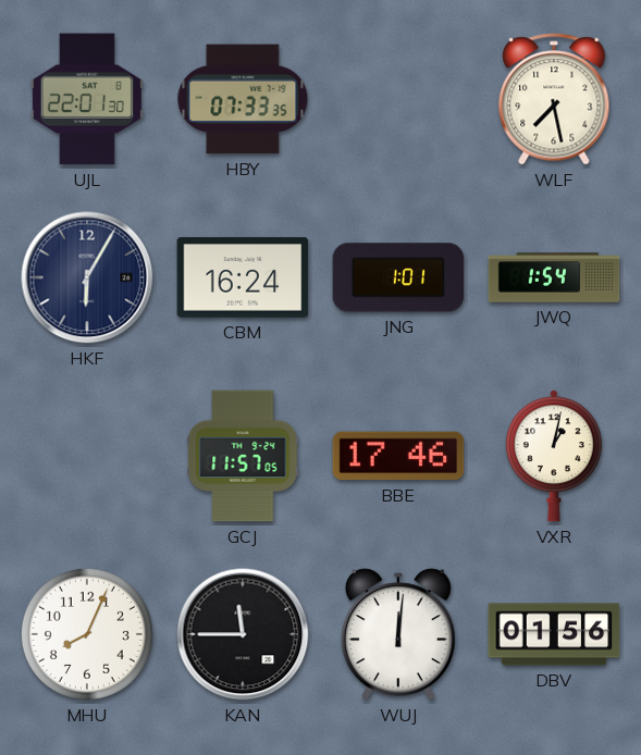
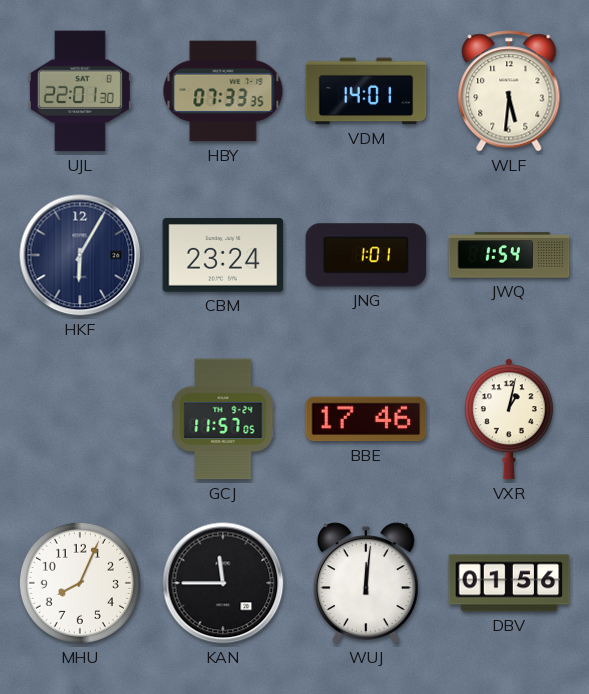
VDM: none -> 14:01
WLF: 7:28 -> 5:31
CBM: 16:24 -> 23:24
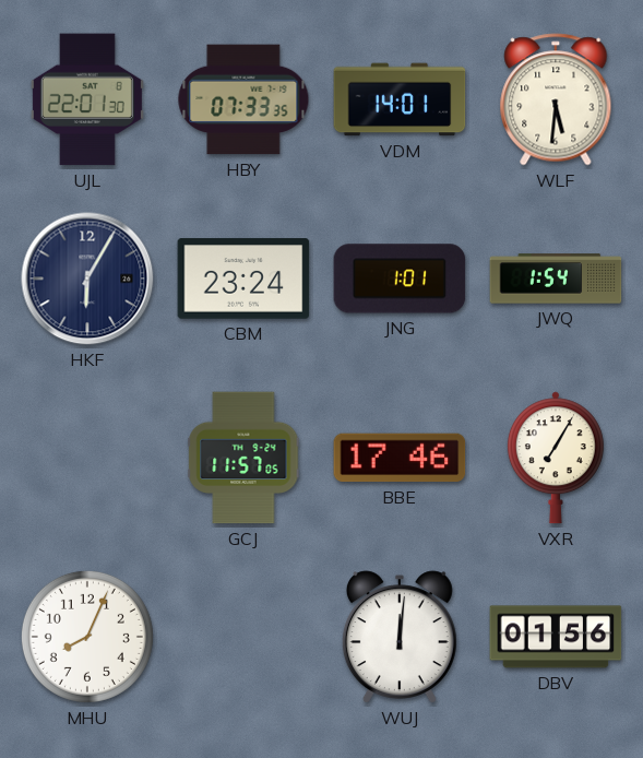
VXR: 1:02 -> 7:05
KAN: 11:45 -> none
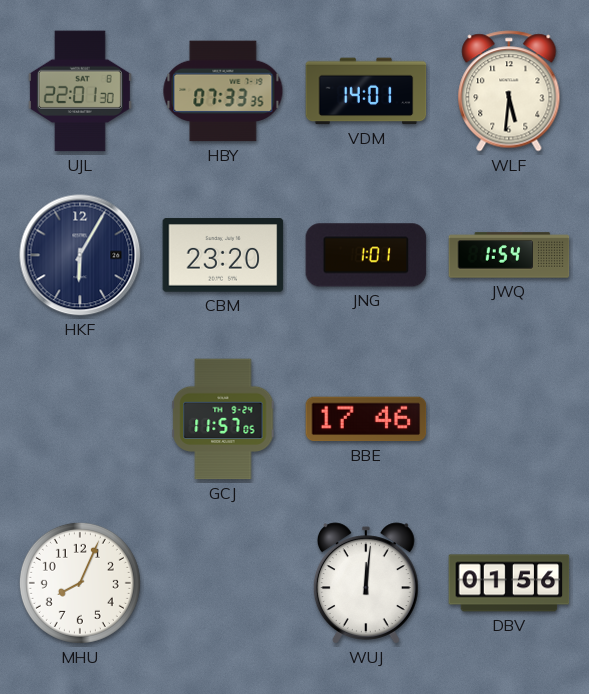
CBM: 23:24 -> 23:20
VXR: 7:05 -> none
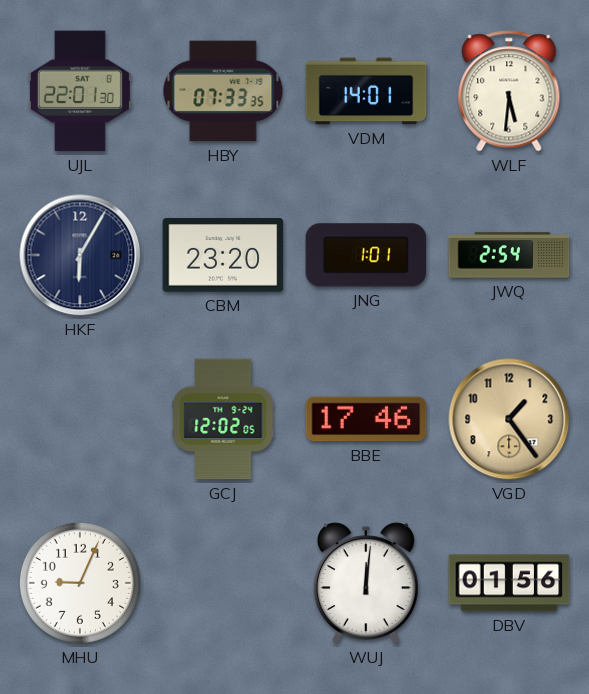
JWQ: 1:54 -> 2:54
GCJ: 11:57 -> 12:02
VGD: none -> 1:24
MHU: 8:04 -> 9:04
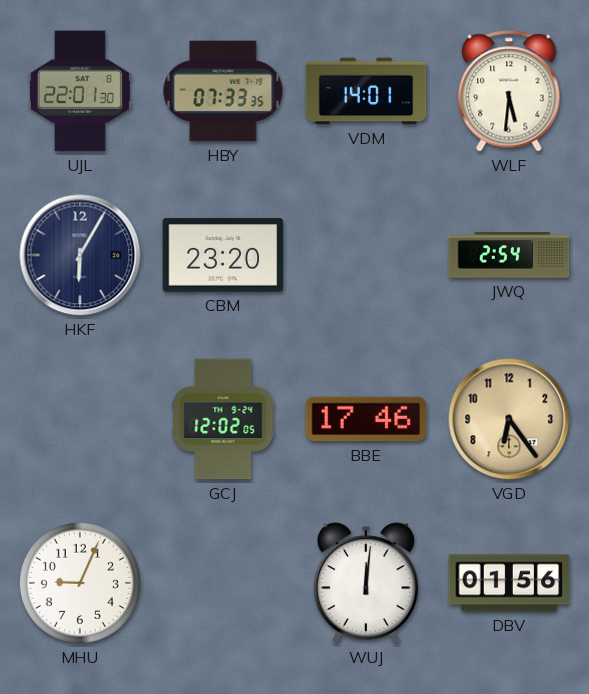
JNG: 1:01 -> none
VGD: 1:24 -> 6:24
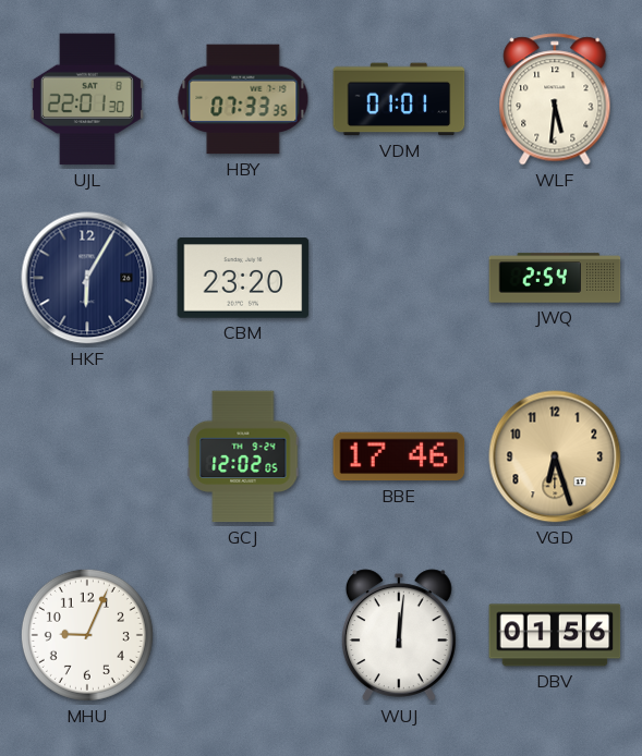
VDM: 14:01 -> 01:01
VGD: 6:24 -> 6:27
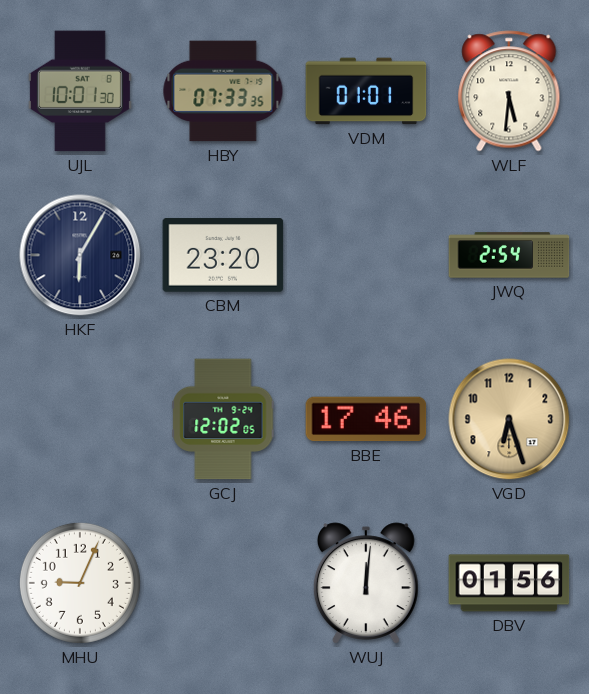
UJL: 22:01 -> 10:01
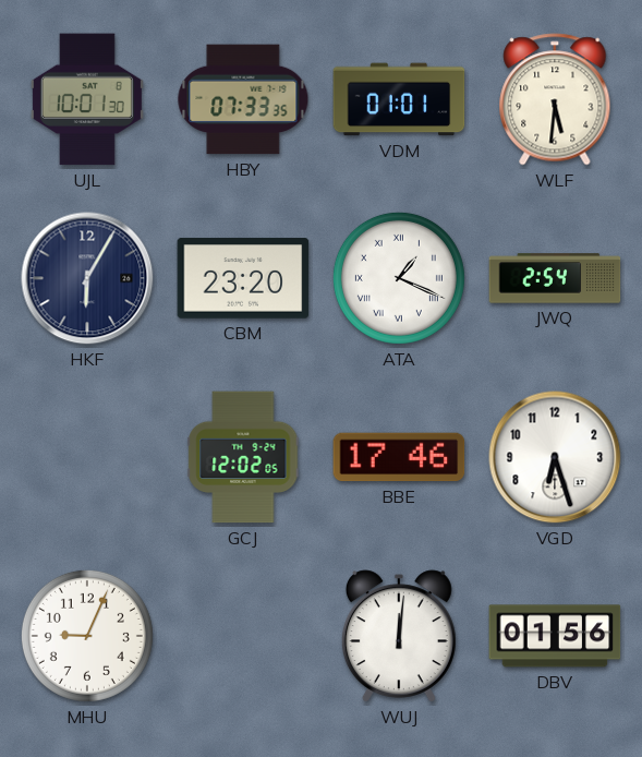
ATA: none -> 1:19
VGD dial: champagne -> white
